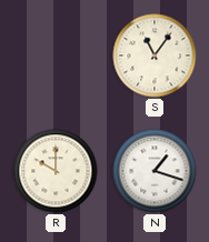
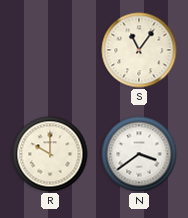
N: 1:18 -> 3:39
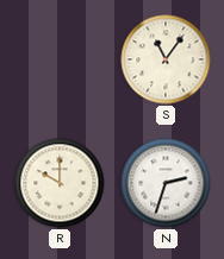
N: 3:39 -> 2:33
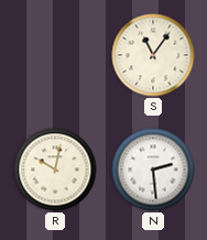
R: 10:00 -> 10:02
N: 2:33 -> 2:29
